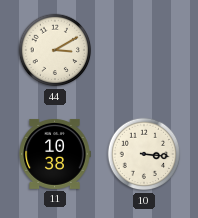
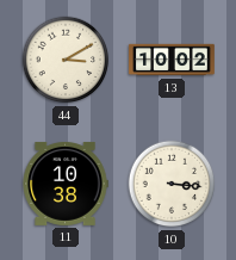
13: none -> 10:02
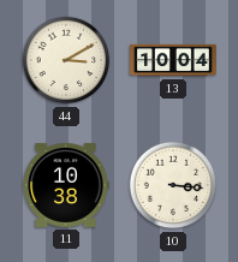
13: 10:02 -> 10:04
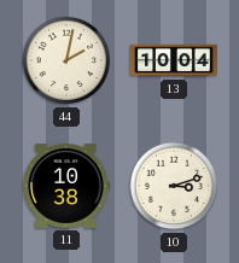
44: 3:10 -> 2:02
10: 3:16 -> 3:12
